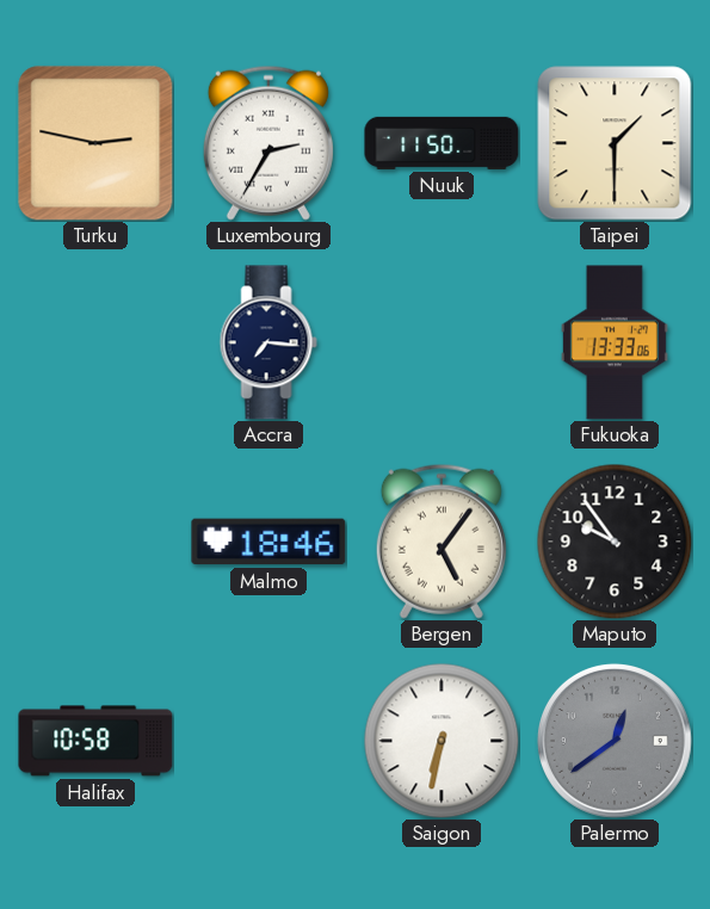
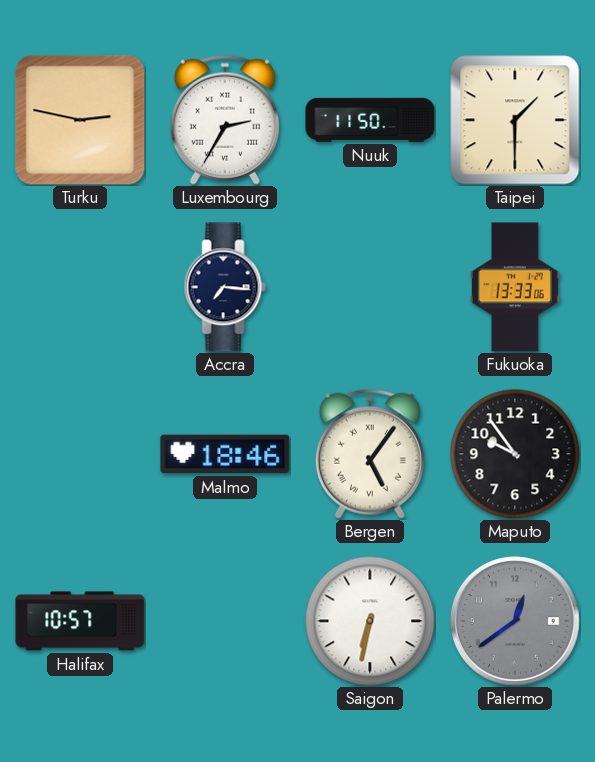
Halifax: 10:58 -> 10:57
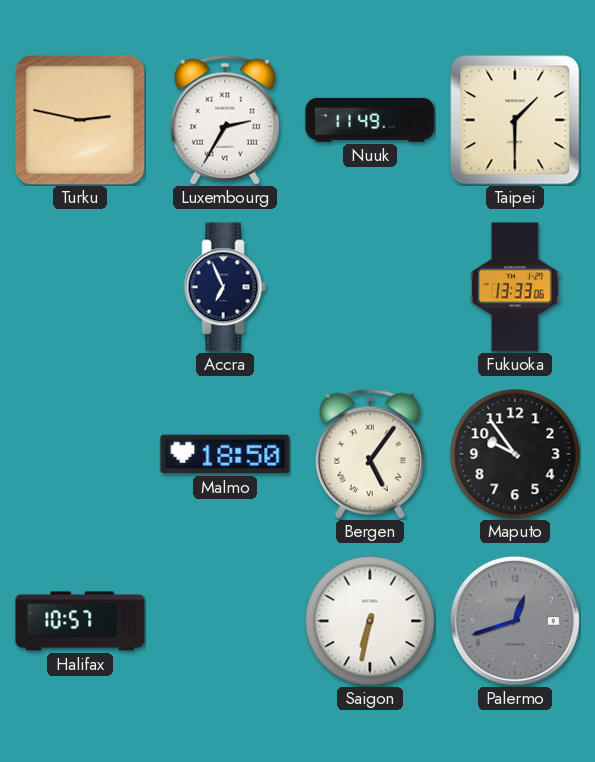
Nuuk: 11:50 -> 11:49
Accra: 7:16 -> 6:56
Malmo: 18:46 -> 18:50
Palermo: 12:39 -> 12:42
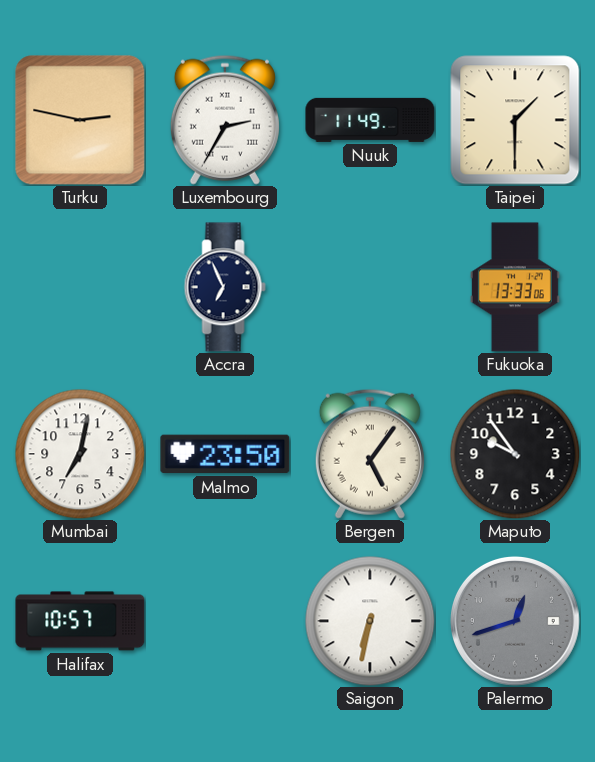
Mumbai: none -> 7:02
Malmo: 18:50 -> 23:50
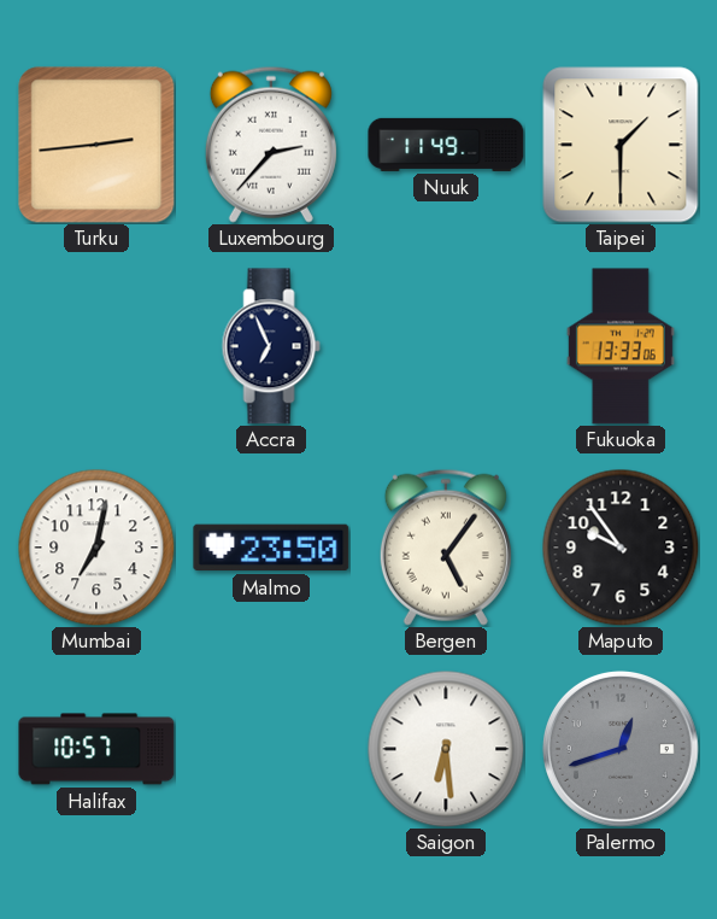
Turku: 2:47 -> 2:44
Luxembourg: 2:35 -> 2:37
Saigon: 6:32 -> 6:29
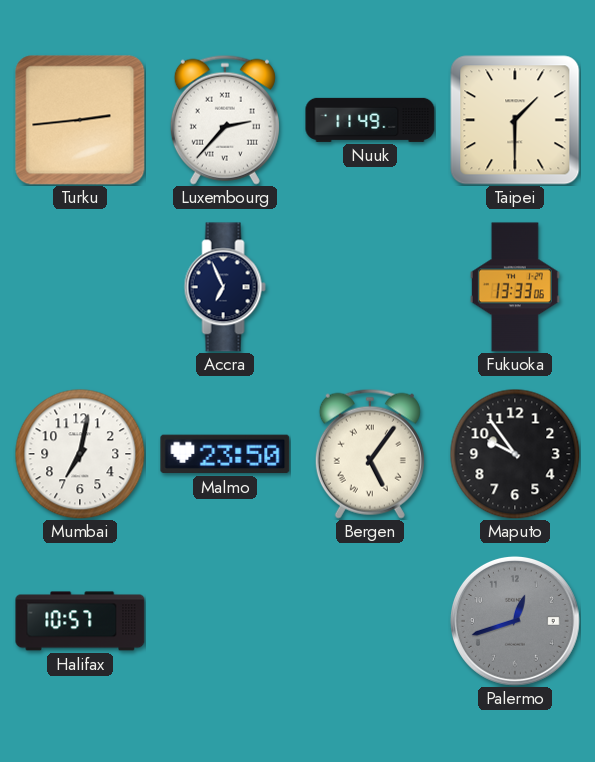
Saigon: 6:29 -> none
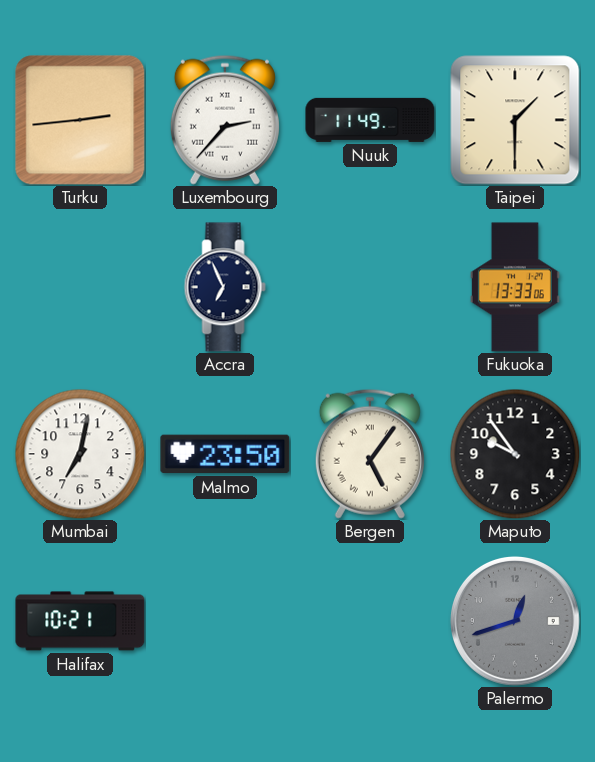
Halifax: 10:57 -> 10:21
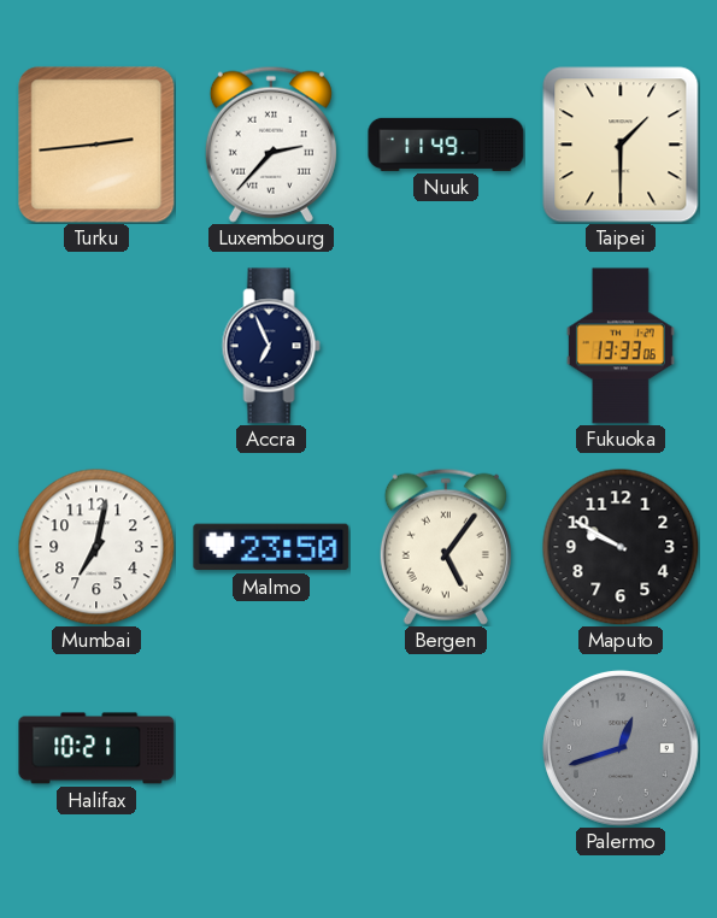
Maputo: 9:54 -> 9:50
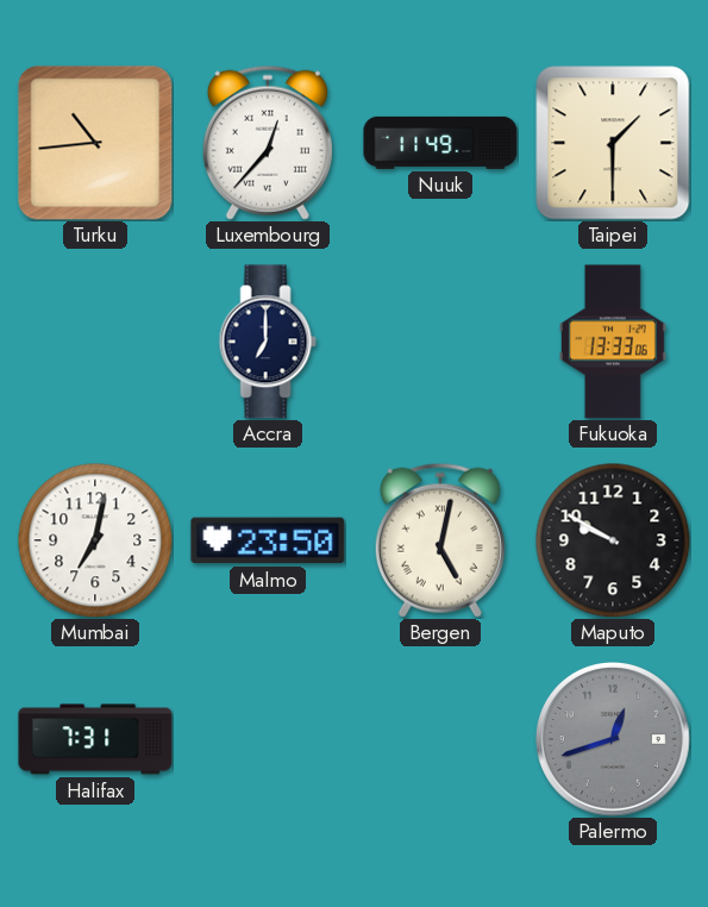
Turku: 2:44 -> 10:44
Luxembourg: 2:37 -> 12:37
Accra: 6:56 -> 7:00
Bergen: 5:06 -> 5:02
Halifax: 10:21 -> 7:31
